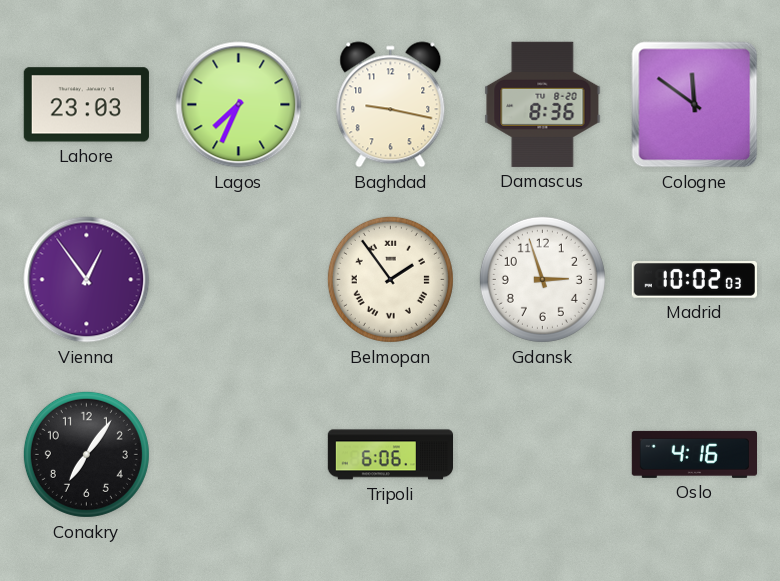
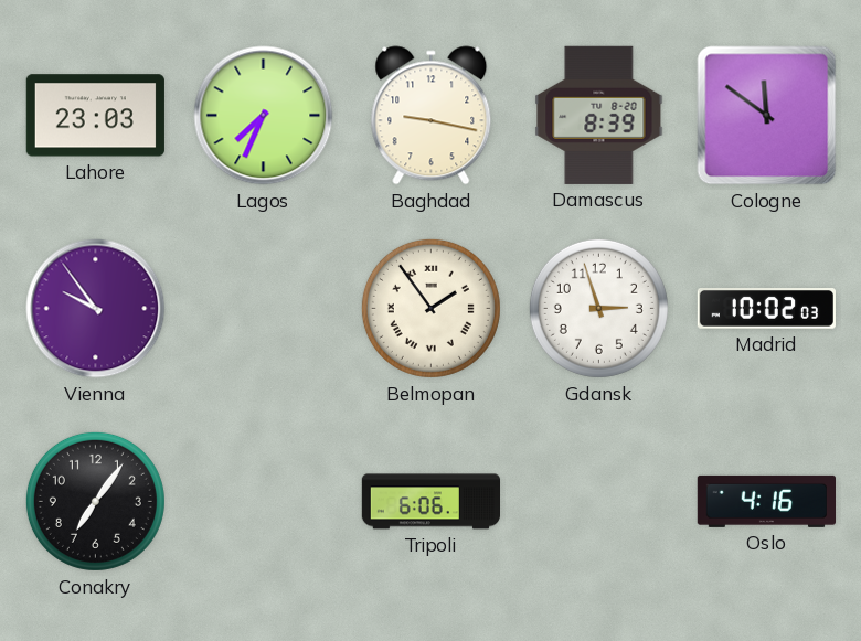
Damascus: 8:36 -> 8:39
Vienna: 12:54 -> 9:54
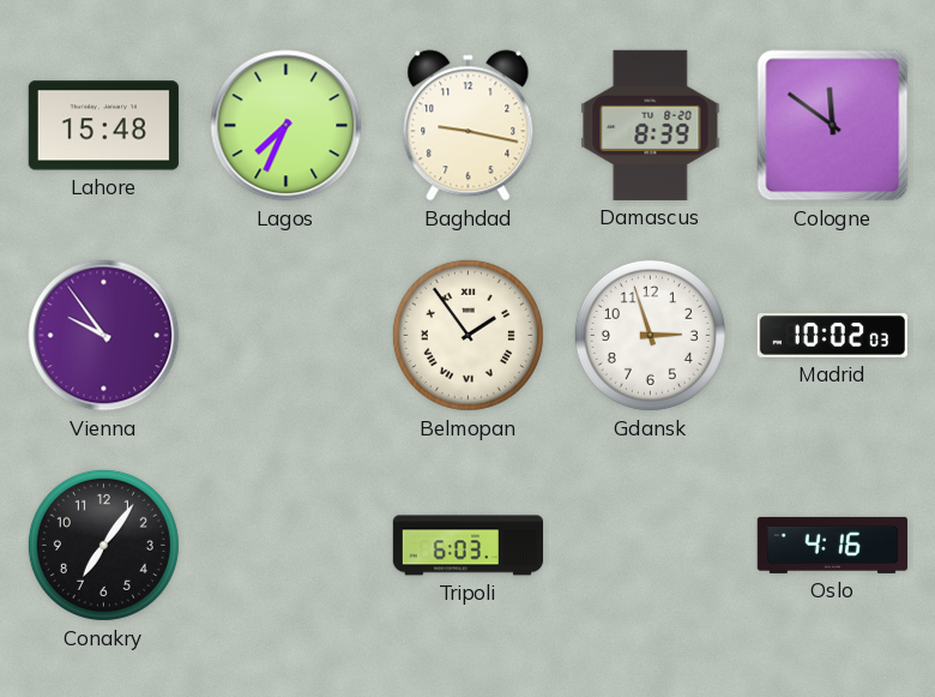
Lahore: 23:03 -> 15:48
Tripoli: 6:06 -> 6:03
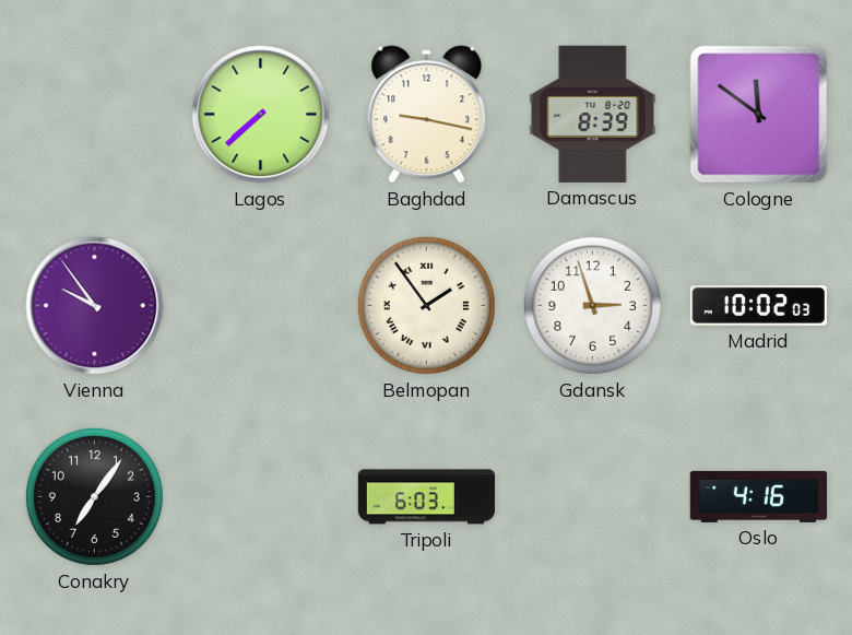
Lahore: 15:48 -> none
Lagos: 7:34 -> 7:38
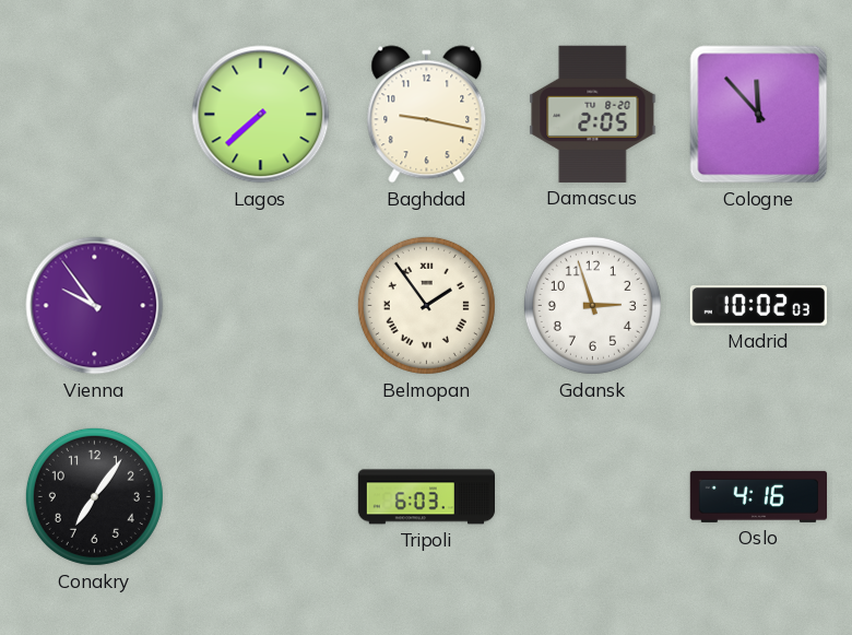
Damascus: 8:39 -> 2:05
Cologne: 11:51 -> 11:53
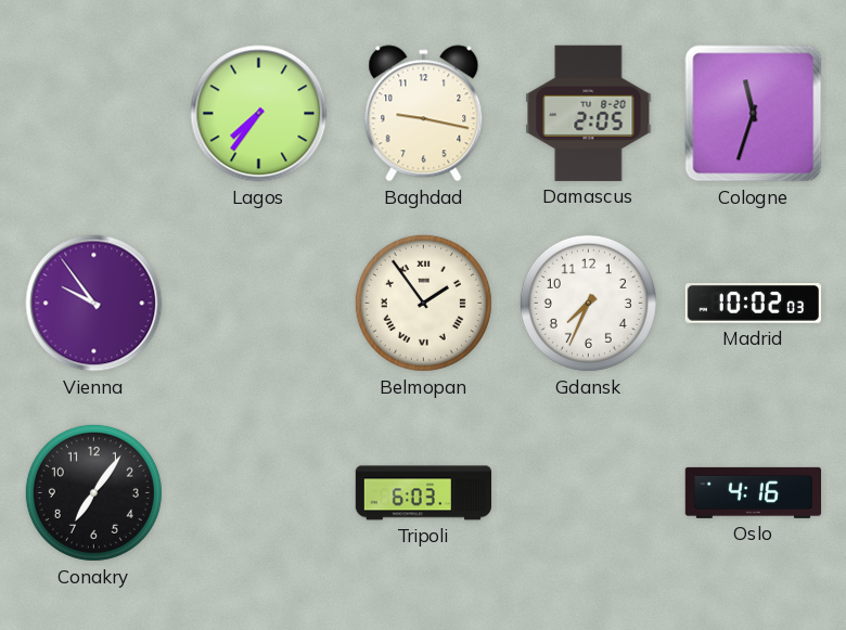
Lagos: 7:38 -> 7:36
Cologne: 11:53 -> 11:33
Gdansk: 2:57 -> 7:34
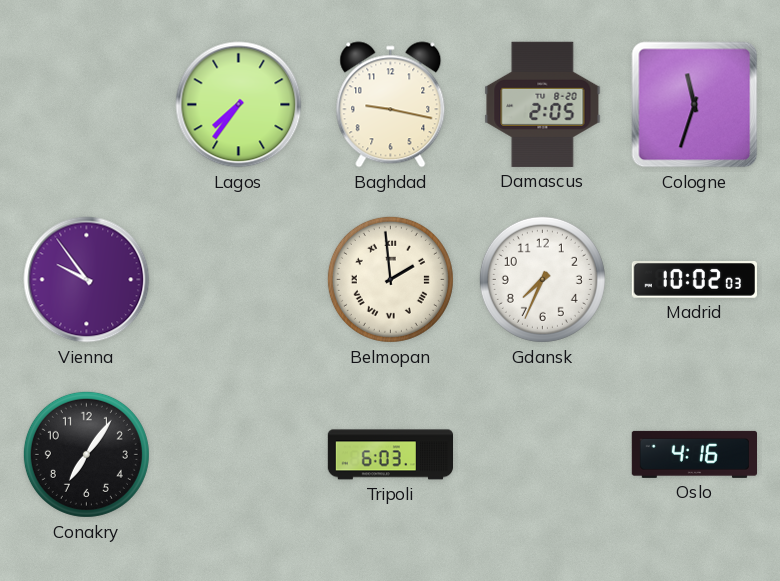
Belmopan: 1:54 -> 1:59
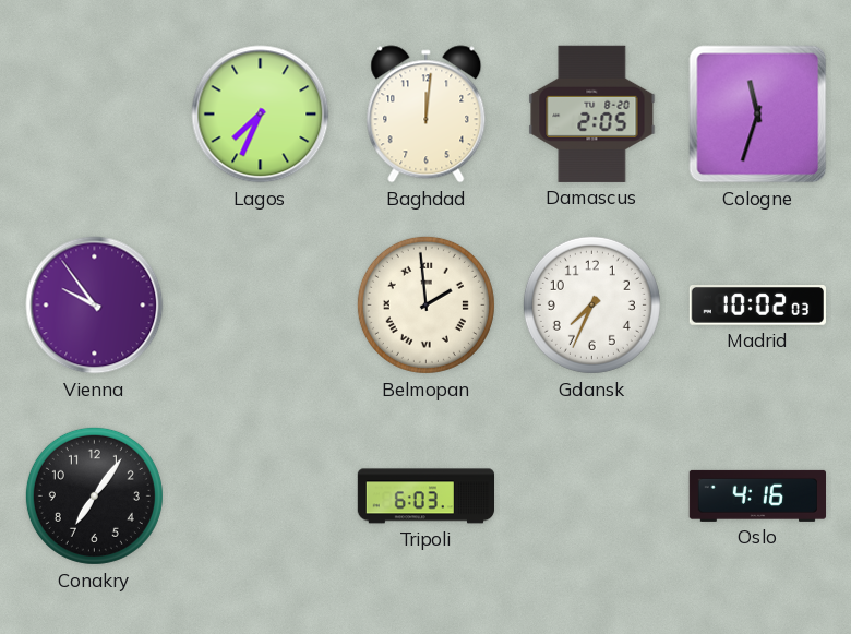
Lagos: 7:36 -> 7:34
Baghdad: 9:17 -> 12:01
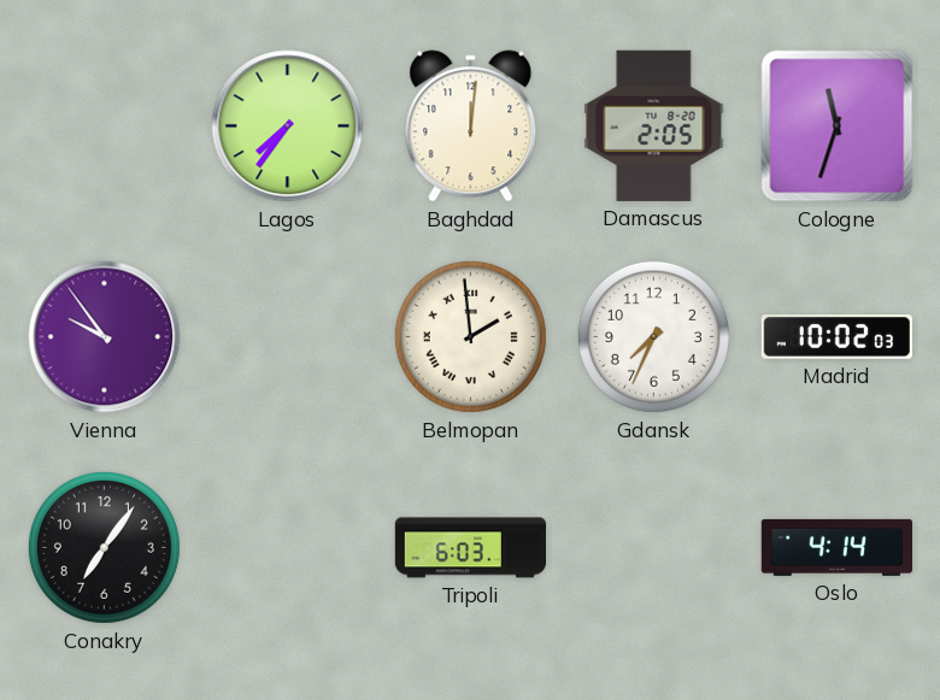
Lagos: 7:34 -> 7:36
Oslo: 4:16 -> 4:14
